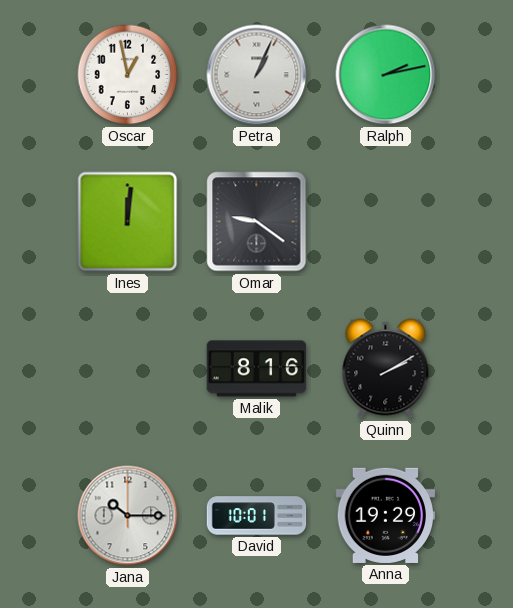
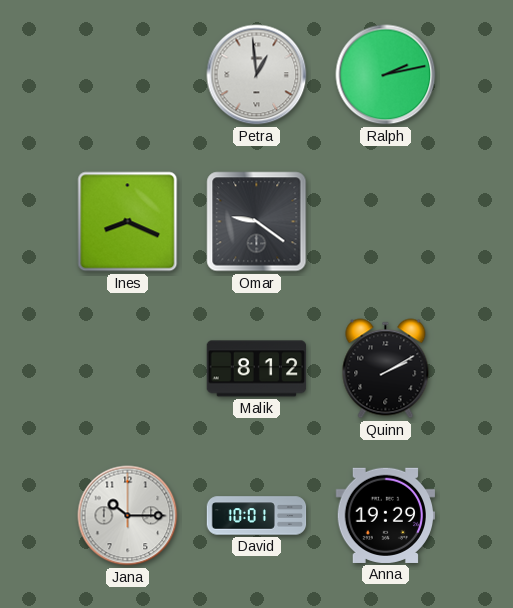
Oscar: 12:58 -> none
Petra: 1:04 -> 12:59
Ines: 12:01 -> 8:19
Malik: 8:16 -> 8:12
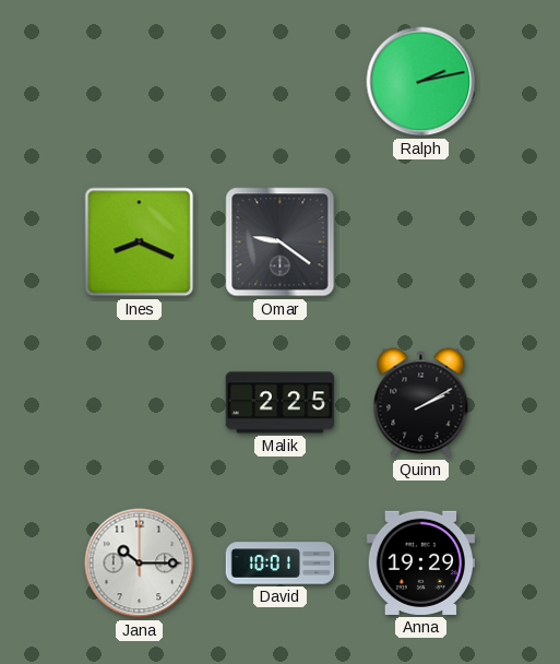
Petra: 12:59 -> none
Malik: 8:12 -> 2:25
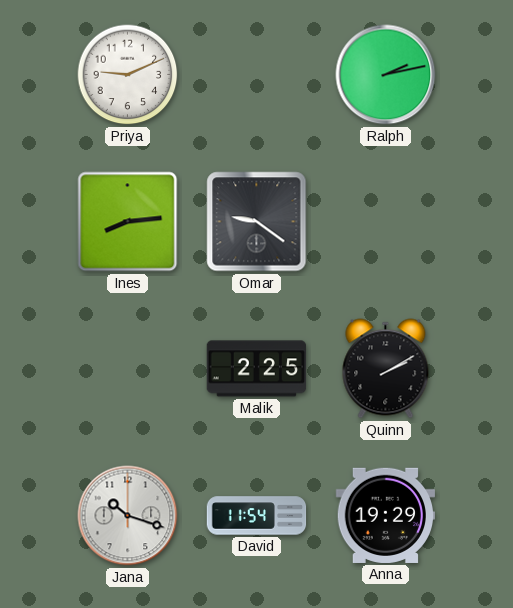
Priya: none -> 9:11
Ines: 8:19 -> 8:14
Jana: 10:15 -> 10:18
David: 10:01 -> 11:54
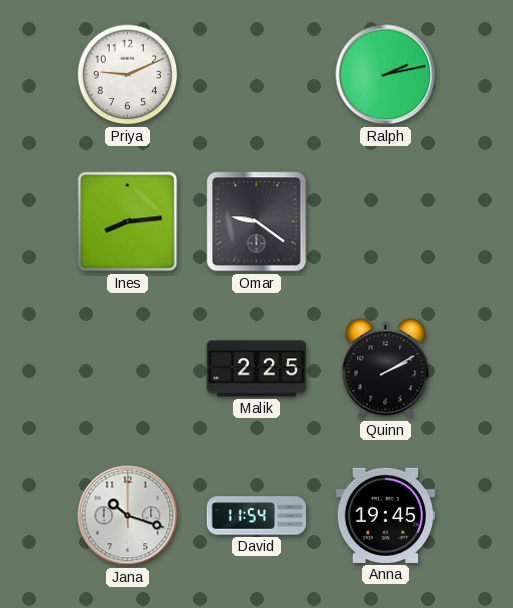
Anna: 19:29 -> 19:45
